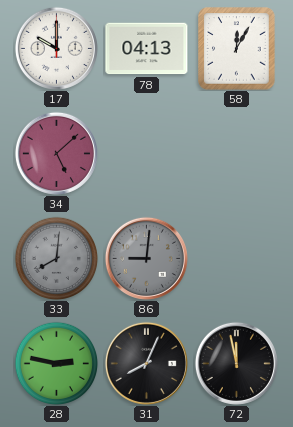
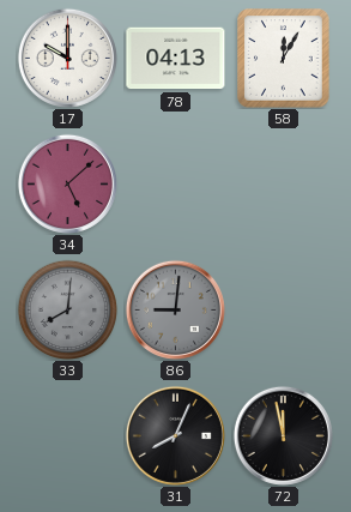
28: 2:47 -> none
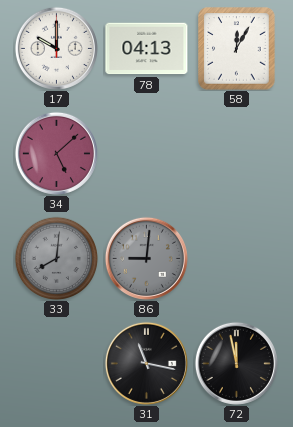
31: 8:04 -> 11:17
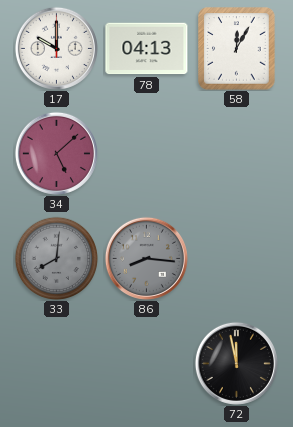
86: 9:01 -> 8:16
31: 11:17 -> none
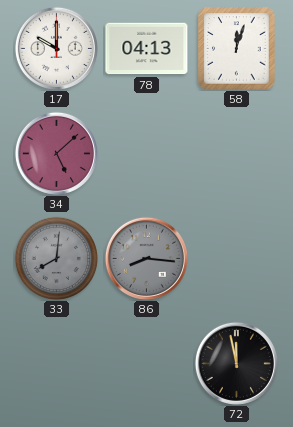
58: 12:05 -> 12:03
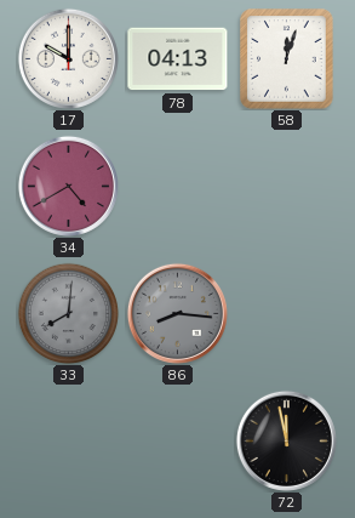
34: 5:08 -> 4:40
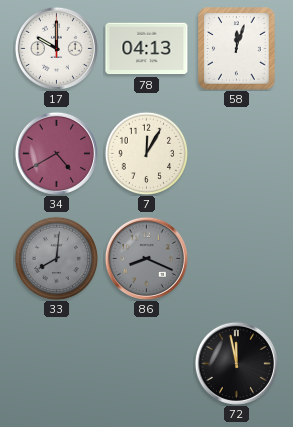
7: none -> 12:05
86: 8:16 -> 8:19
